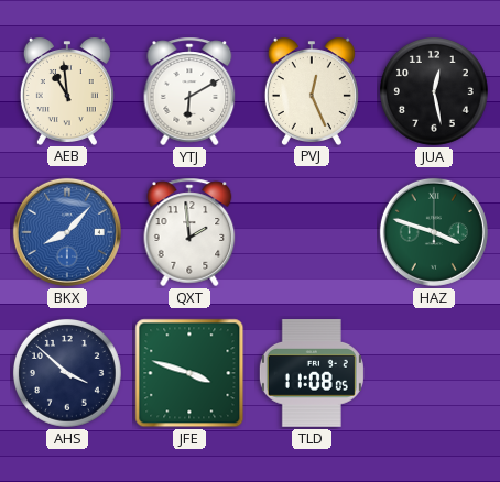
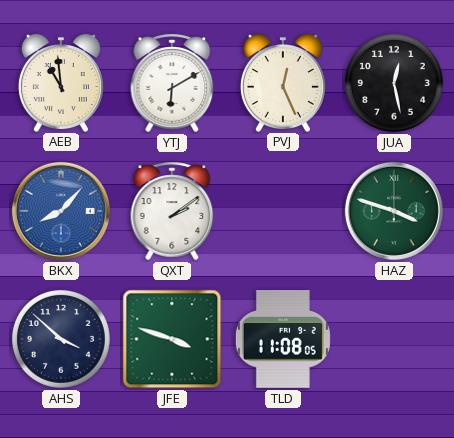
QXT: 1:59 -> 2:09
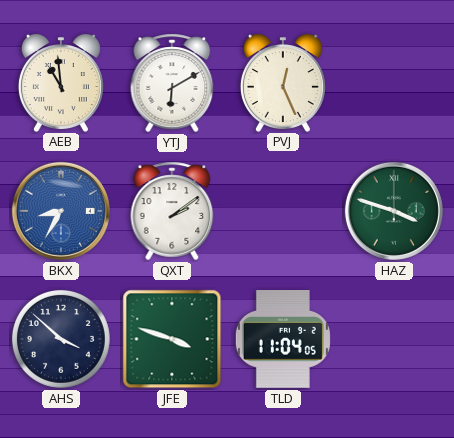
JUA: 12:28 -> none
BKX: 8:07 -> 8:35
TLD: 11:08 -> 11:04
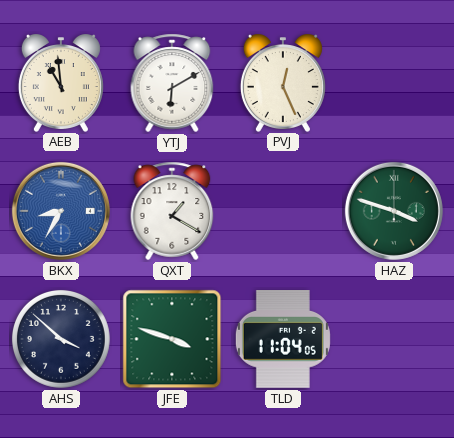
QXT: 2:09 -> 1:20
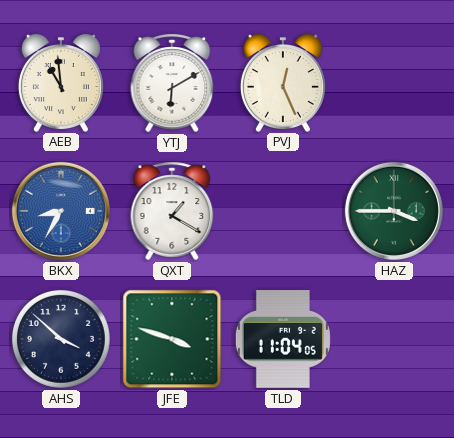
HAZ: 3:48 -> 3:45
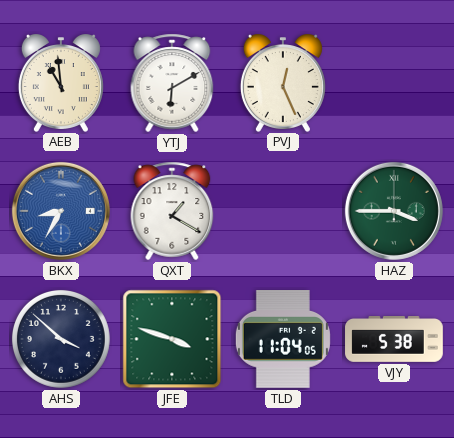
VJY: none -> 5:38
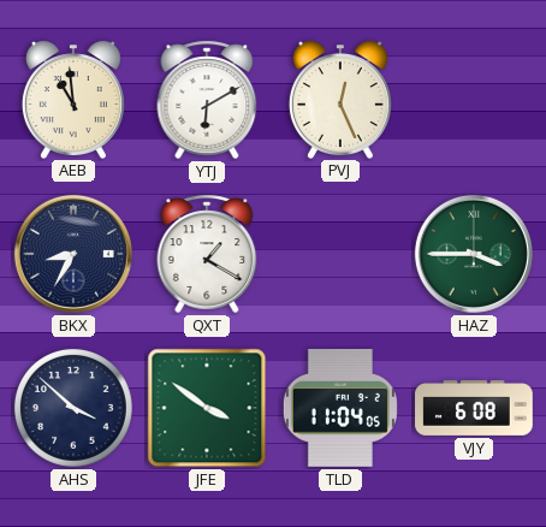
BKX dial: blue -> navy
JFE: 3:48 -> 3:51
VJY: 5:38 -> 6:08
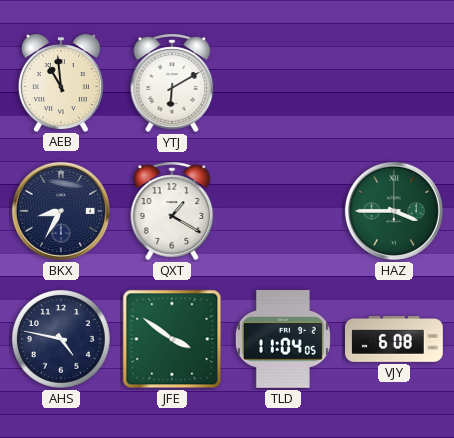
PVJ: 12:26 -> none
AHS: 3:52 -> 4:47
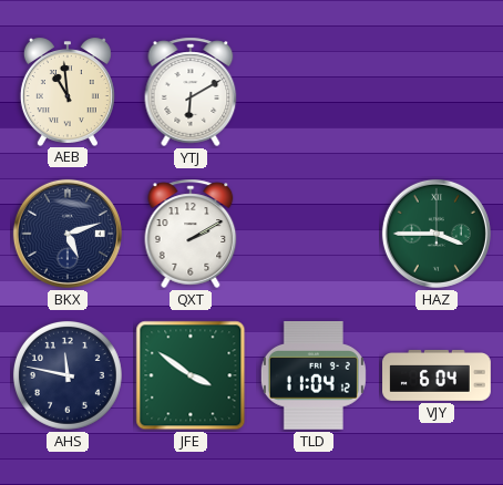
BKX: 8:35 -> 5:12
QXT: 1:20 -> 2:10
AHS: 4:47 -> 11:47
TLD: 11:04:05 -> 11:04:12
VJY: 6:08 -> 6:04
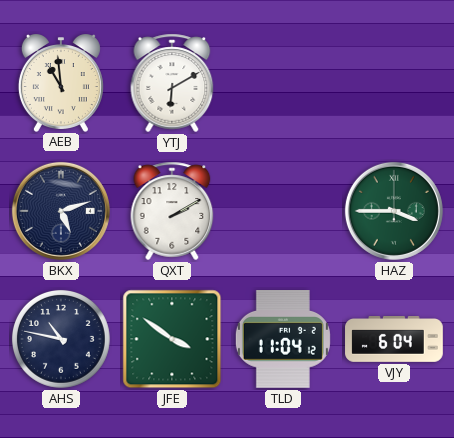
AHS: 11:47 -> 10:47
